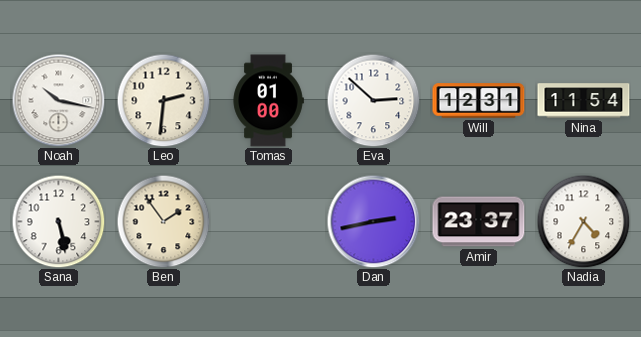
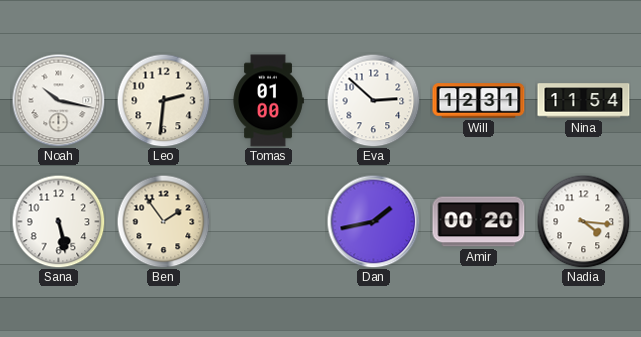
Dan: 2:43 -> 1:43
Amir: 23:37 -> 00:20
Nadia: 4:35 -> 4:16
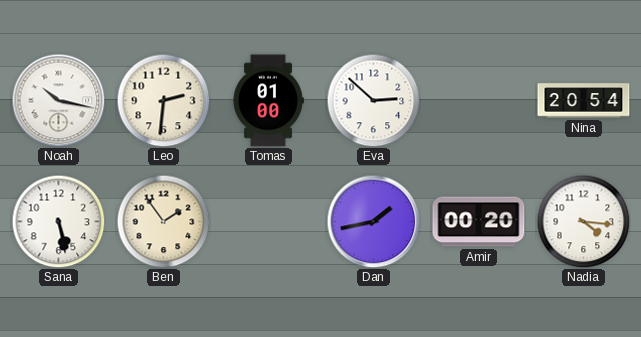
Will: 12:31 -> none
Nina: 11:54 -> 20:54
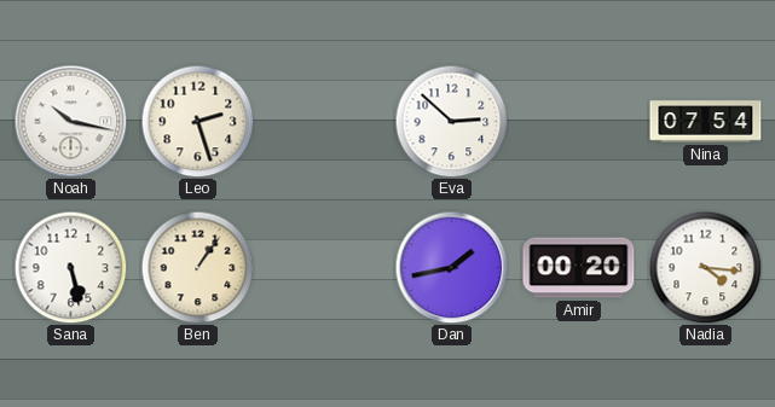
Leo: 2:31 -> 2:27
Tomas: 01:00 -> none
Nina: 20:54 -> 07:54
Ben: 1:54 -> 1:06
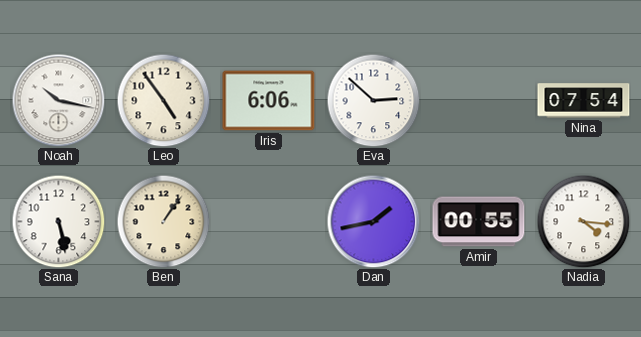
Leo: 2:27 -> 4:54
Iris: none -> 6:06
Amir: 00:20 -> 00:55
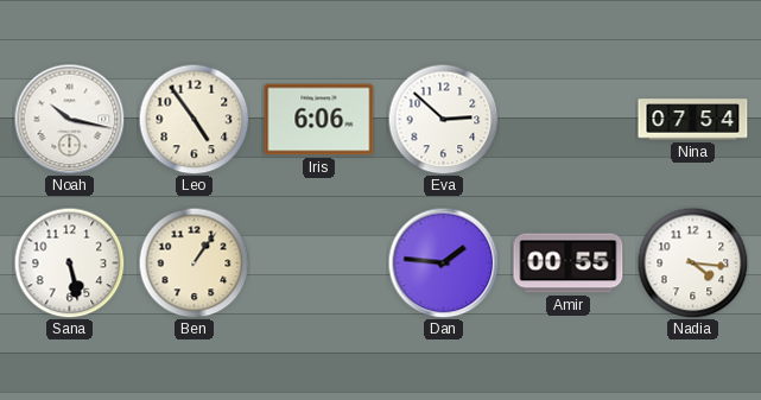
Dan: 1:43 -> 1:46
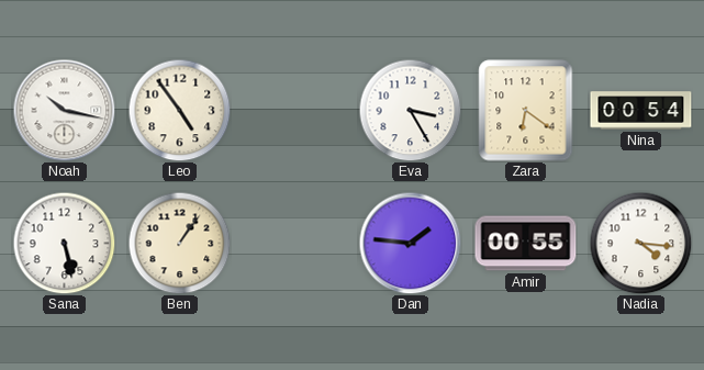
Iris: 6:06 -> none
Eva: 2:52 -> 3:25
Zara: none -> 6:21
Nina: 07:54 -> 00:54
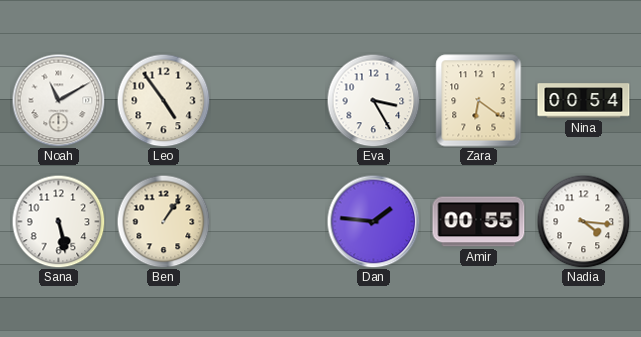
Noah: 10:17 -> 11:10
